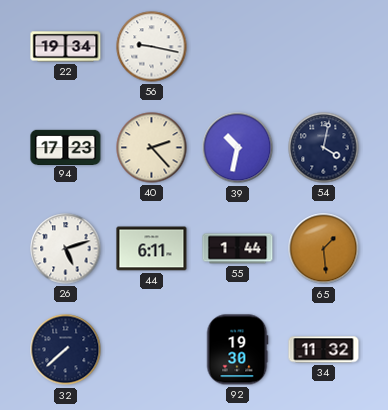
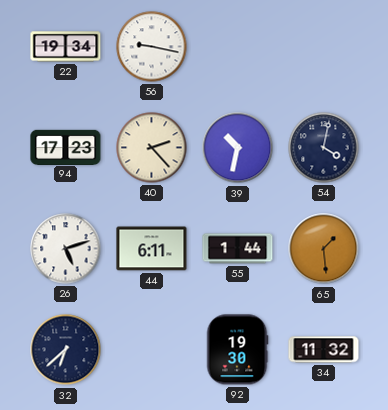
32: 7:38 -> 6:38
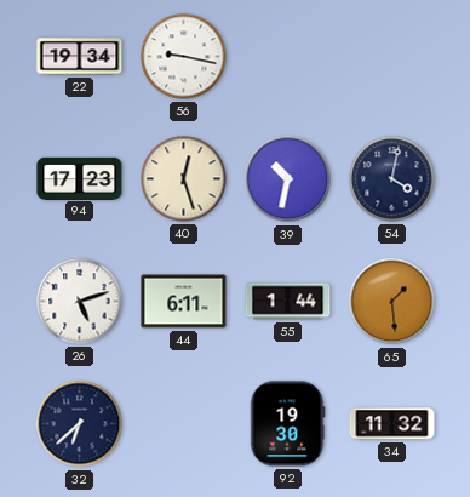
40: 2:23 -> 12:27
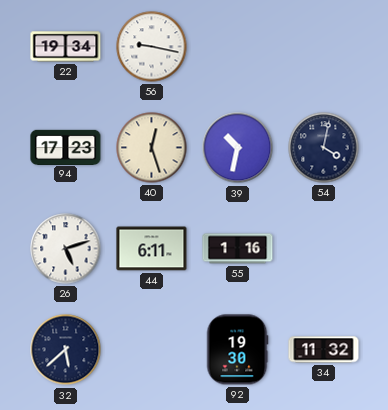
55: 1:44 -> 1:16
65: 1:29 -> none
32: 6:38 -> 5:38
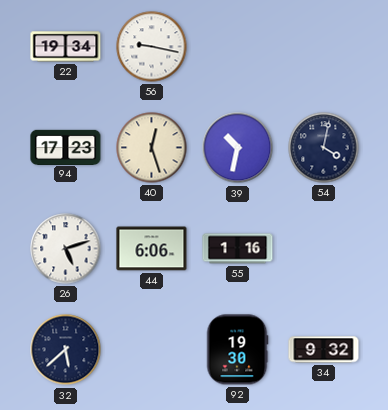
44: 6:11 -> 6:06
34: 11:32 -> 9:32
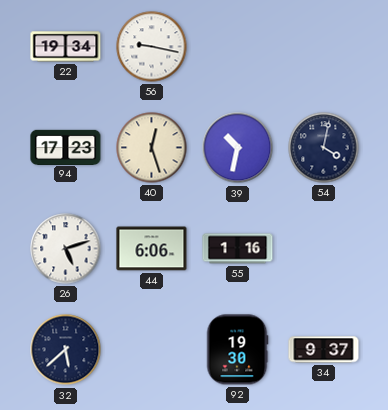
34: 9:32 -> 9:37
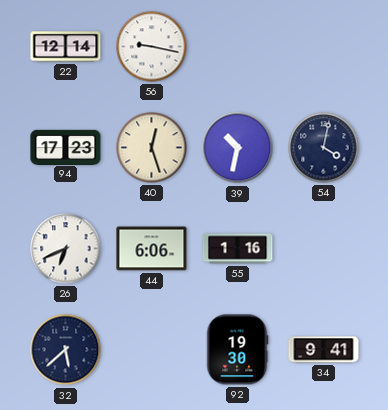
22: 19:34 -> 12:14
26: 5:12 -> 6:41
34: 9:37 -> 9:41
